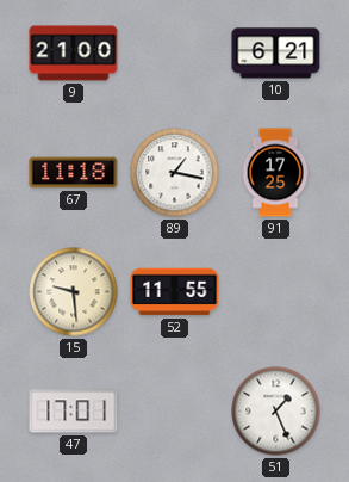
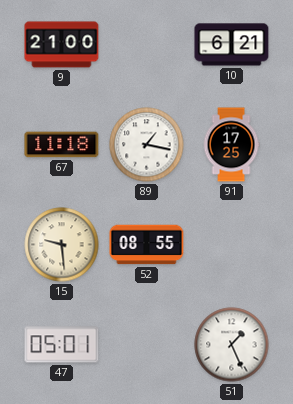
52: 11:55 -> 08:55
47: 17:01 -> 05:01
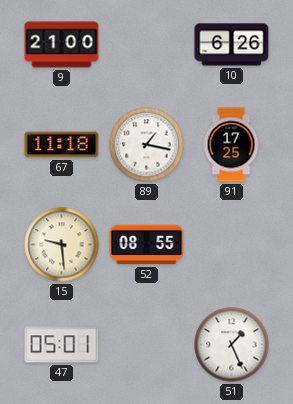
10: 6:21 -> 6:26
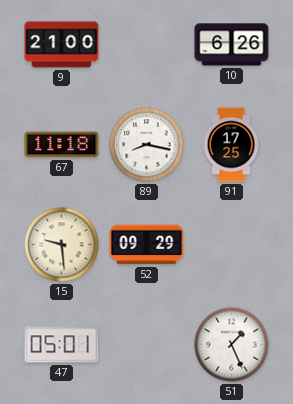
89: 1:17 -> 8:17
52: 08:55 -> 09:29
